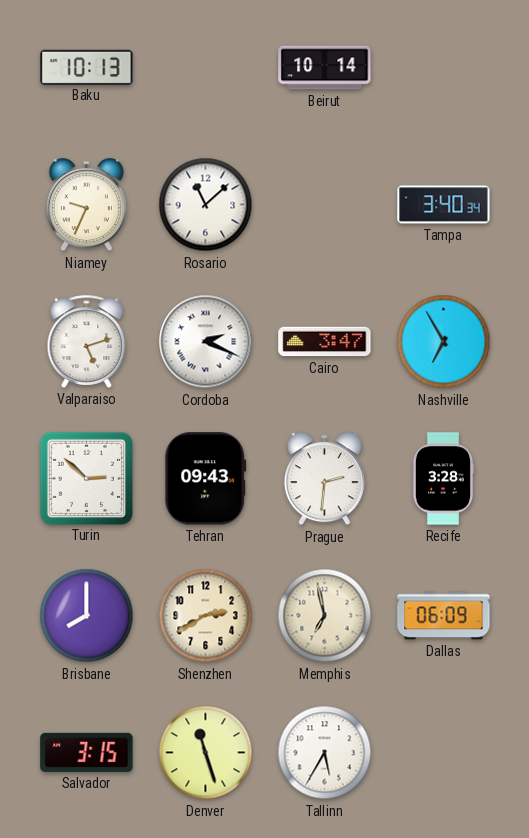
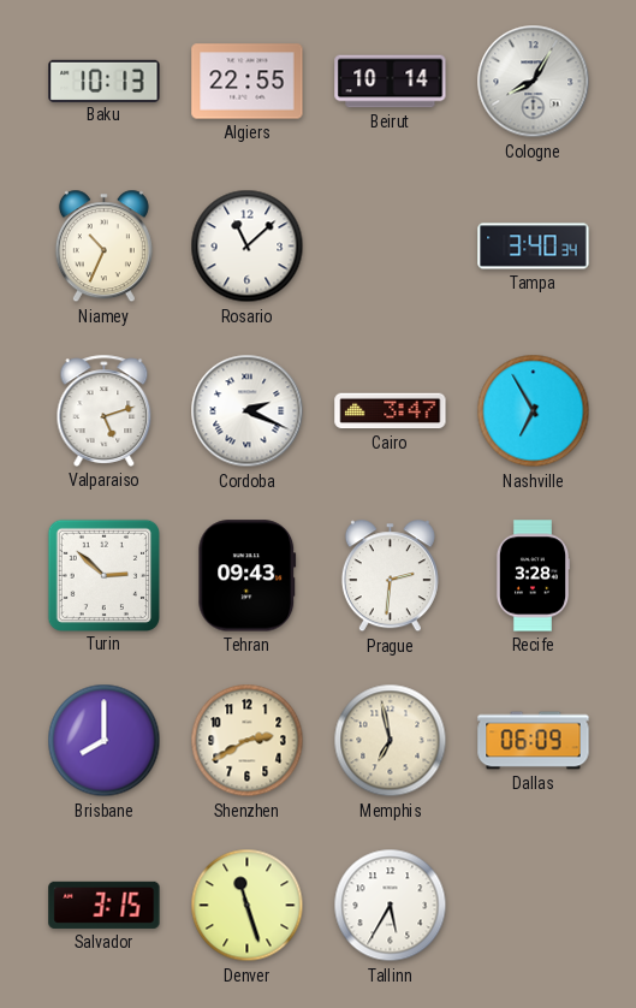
Algiers: none -> 22:55
Cologne: none -> 8:05
Niamey: 9:34 -> 10:34
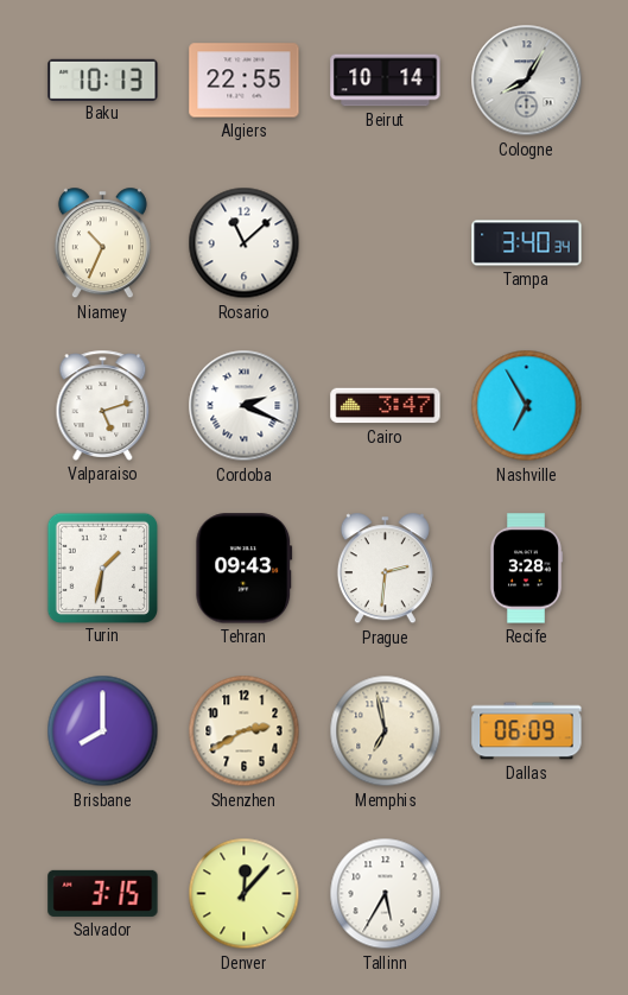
Turin: 2:52 -> 1:32
Denver: 11:27 -> 12:07
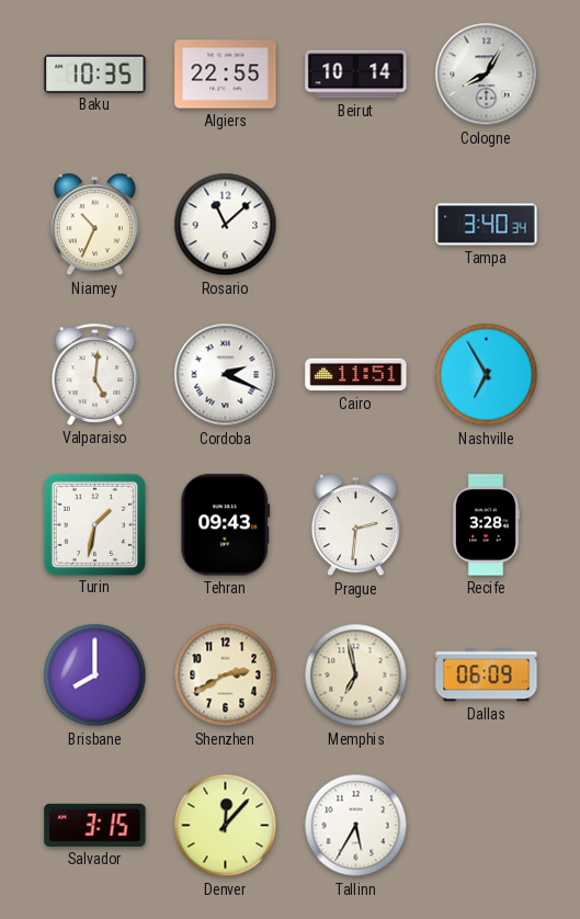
Baku: 10:13 -> 10:35
Valparaiso: 5:12 -> 5:01
Cairo: 3:47 -> 11:51
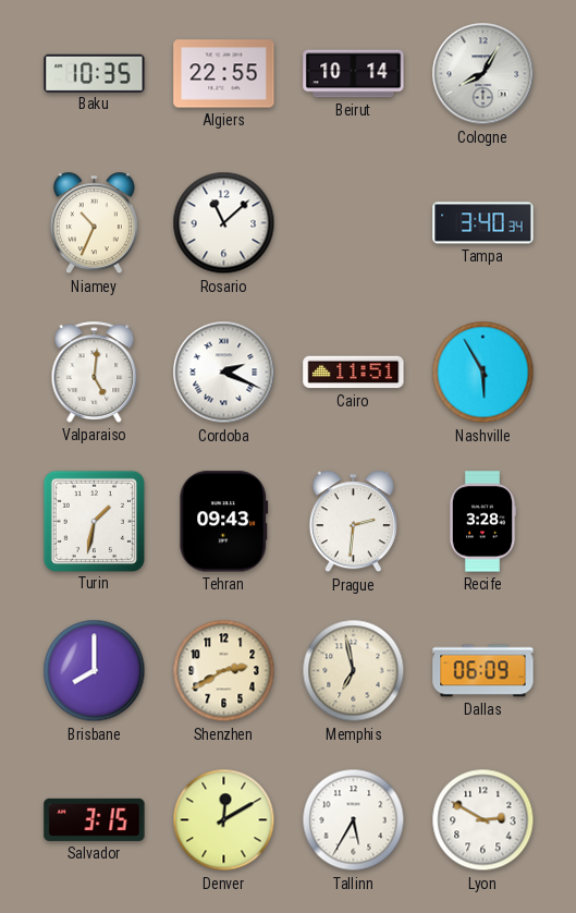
Nashville: 6:55 -> 5:55
Denver: 12:07 -> 12:10
Lyon: none -> 2:50
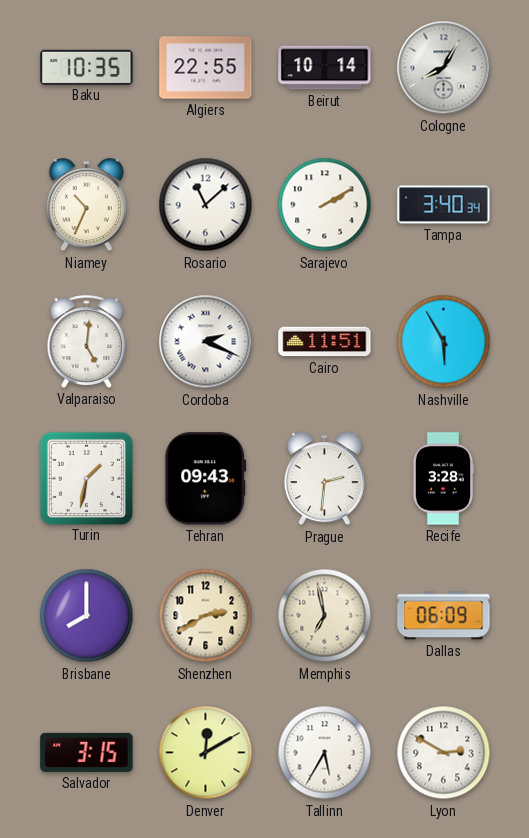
Sarajevo: none -> 2:10
